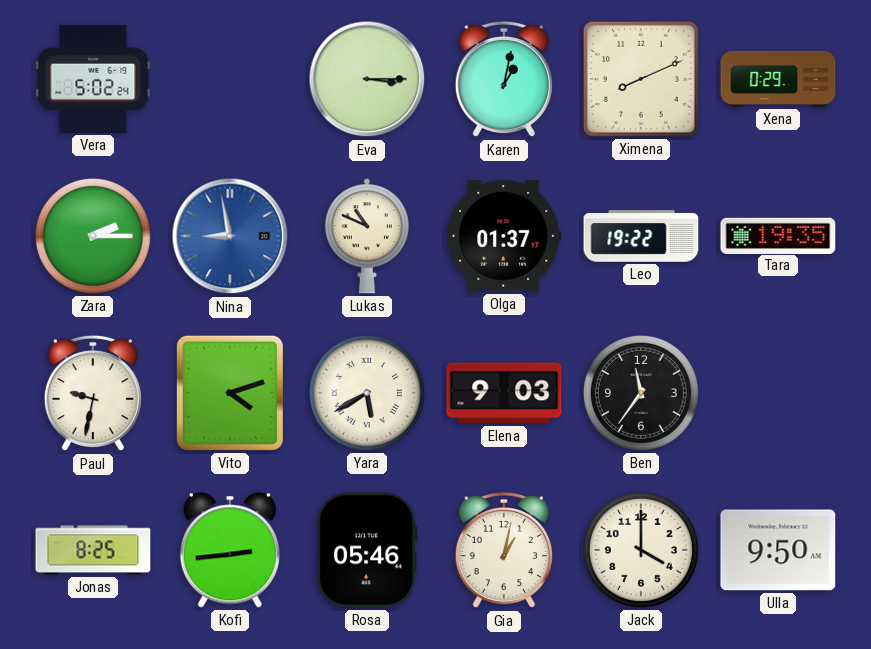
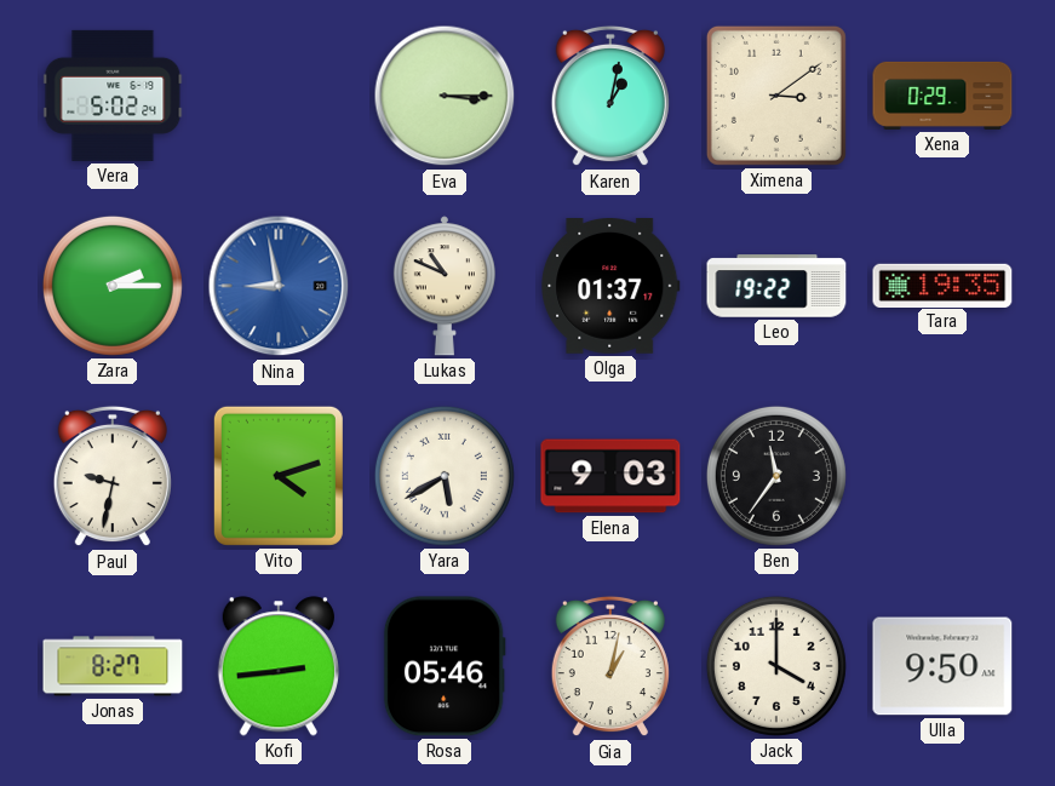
Ximena: 8:11 -> 3:09
Jonas: 8:25 -> 8:27
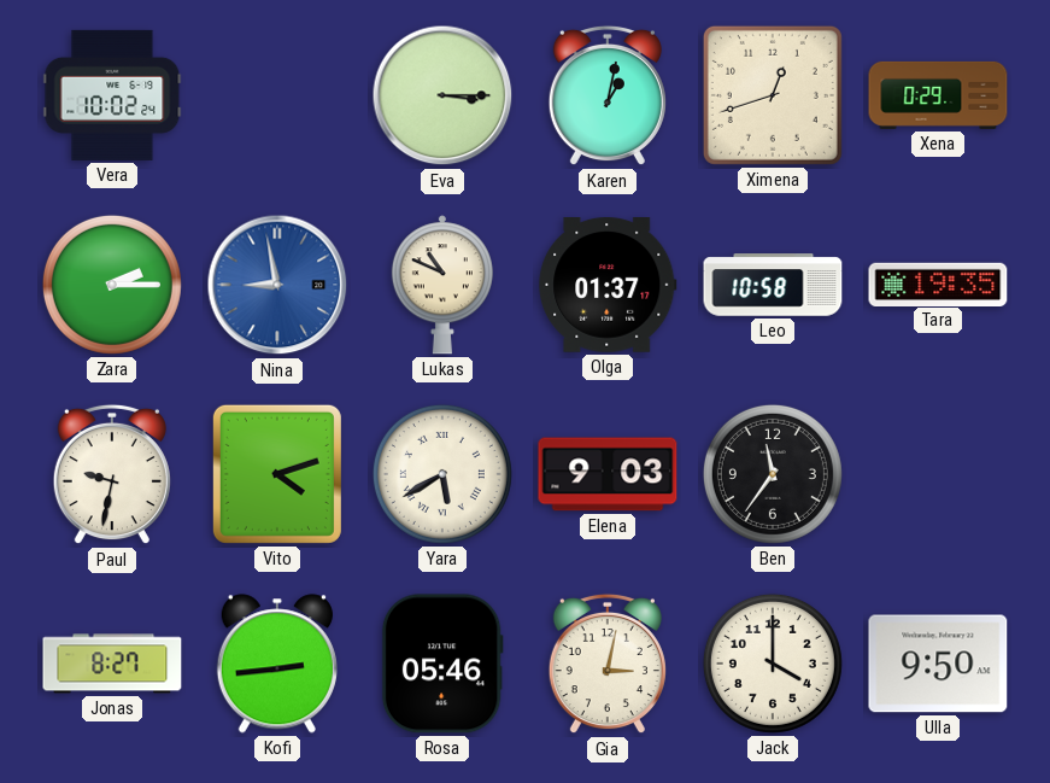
Vera: 5:02 -> 10:02
Ximena: 3:09 -> 12:42
Leo: 19:22 -> 10:58
Gia: 1:02 -> 3:02
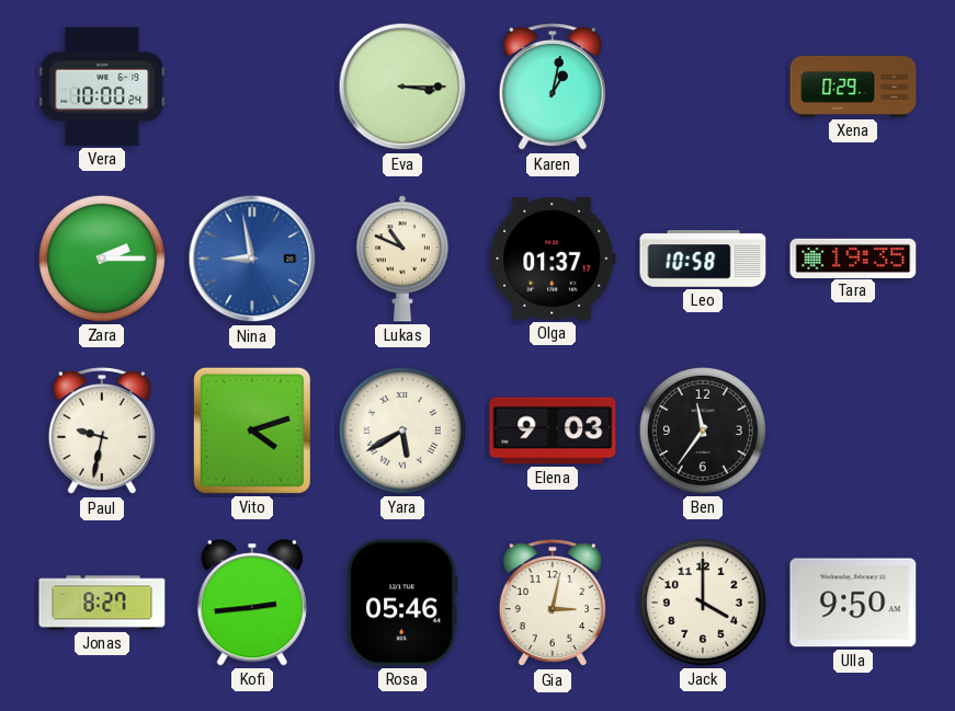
Vera: 10:02 -> 10:00
Ximena: 12:42 -> none
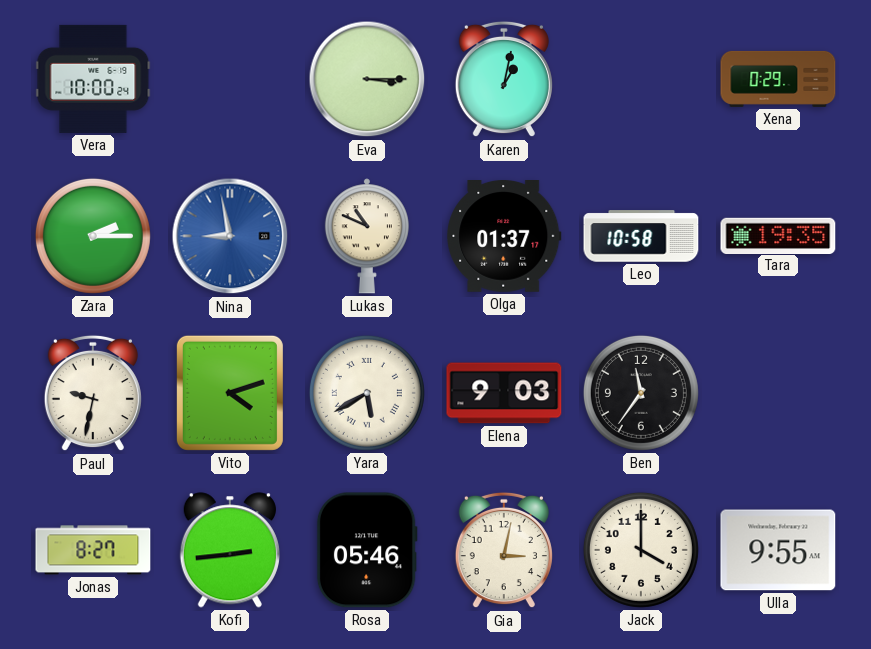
Ulla: 9:50 -> 9:55
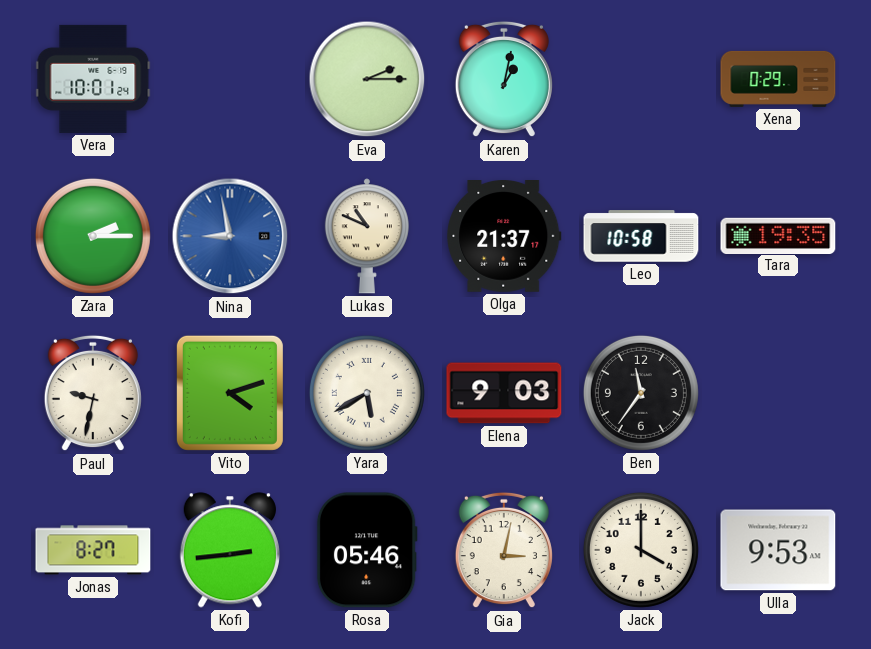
Vera: 10:00 -> 10:01
Eva: 3:15 -> 2:15
Olga: 01:37 -> 21:37
Ulla: 9:55 -> 9:53
